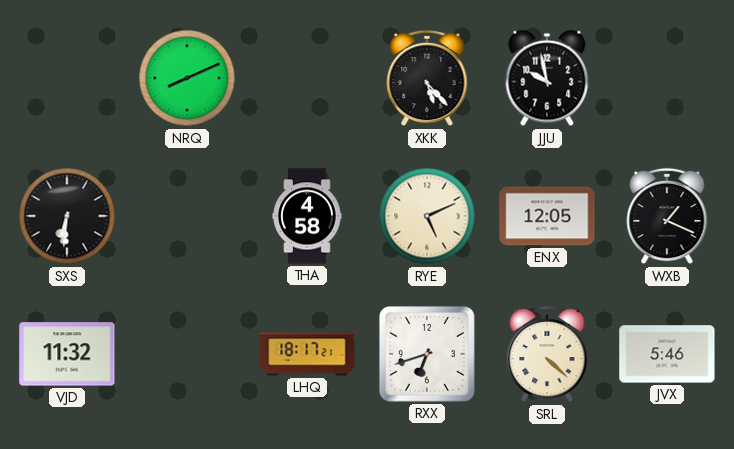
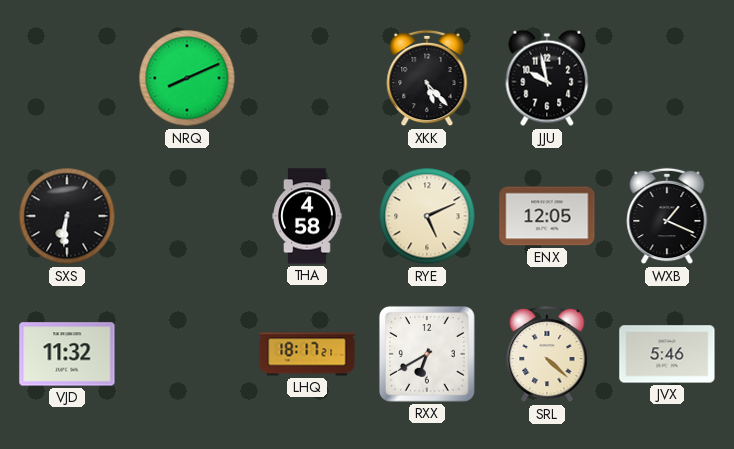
RXX: 6:42 -> 6:40
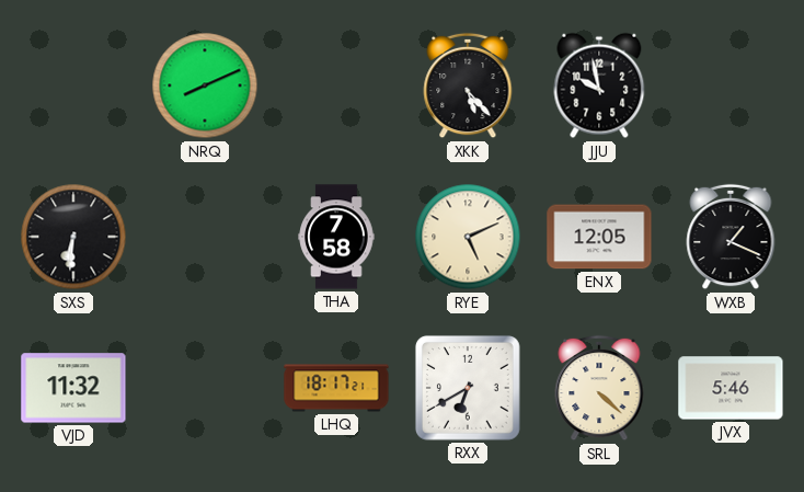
THA: 4:58 -> 7:58
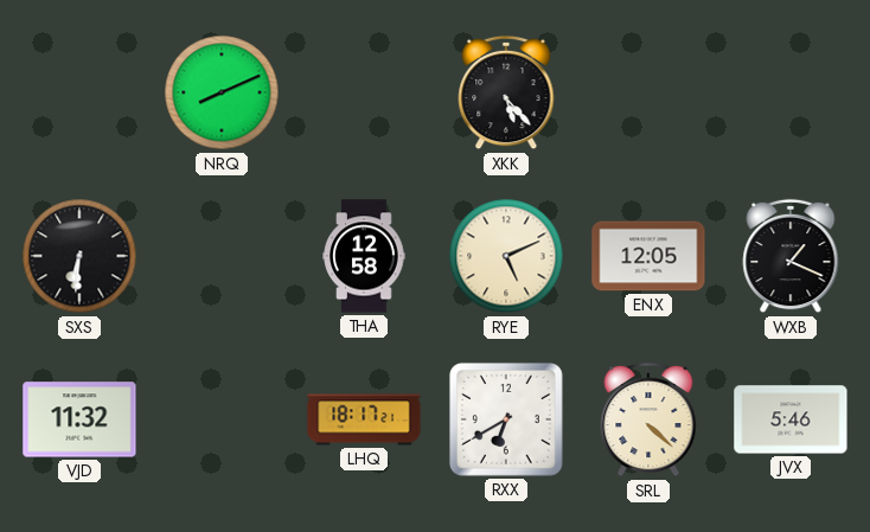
JJU: 9:58 -> none
THA: 7:58 -> 12:58
